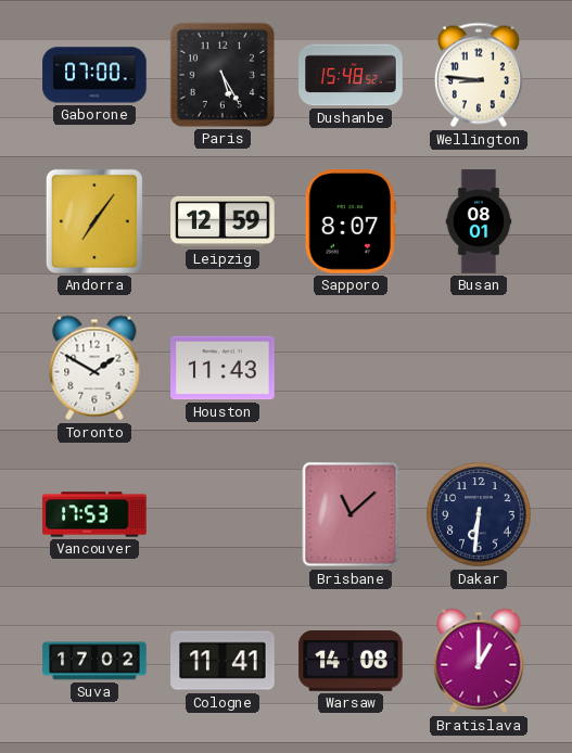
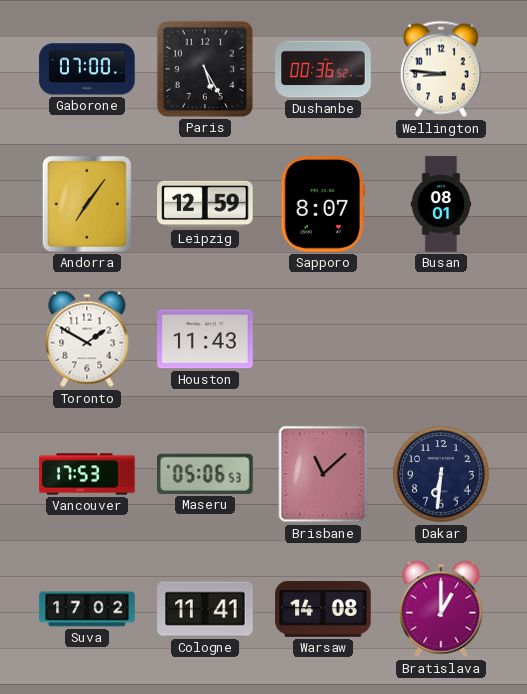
Dushanbe: 15:48 -> 00:36
Maseru: none -> 05:06
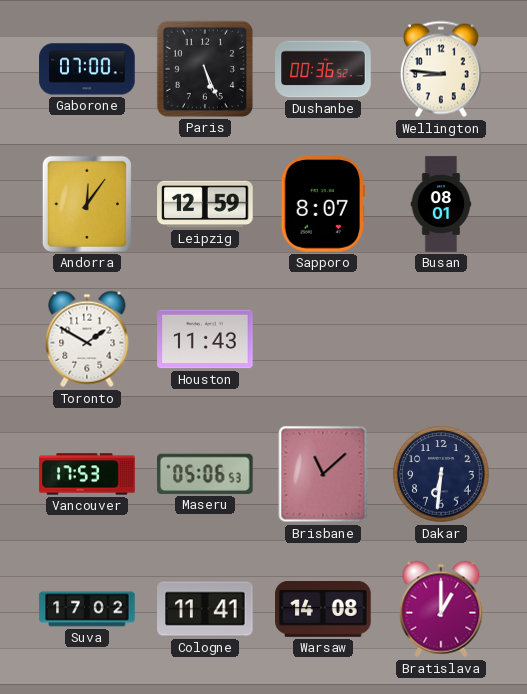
Paris: 5:25 -> 5:26
Andorra: 7:06 -> 12:06
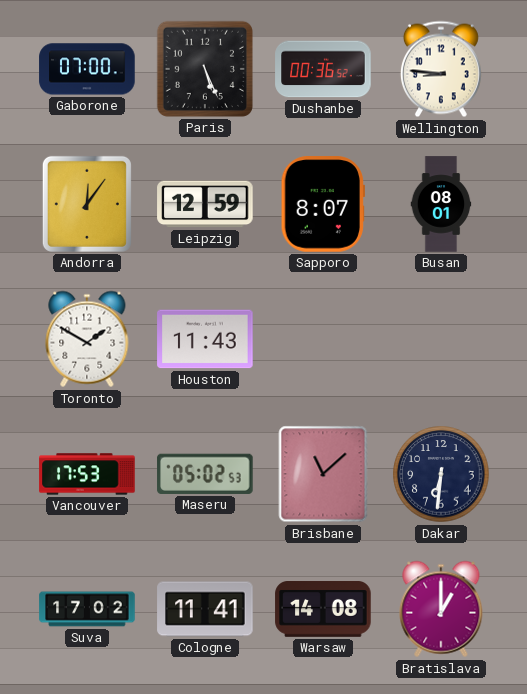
Maseru: 05:06 -> 05:02
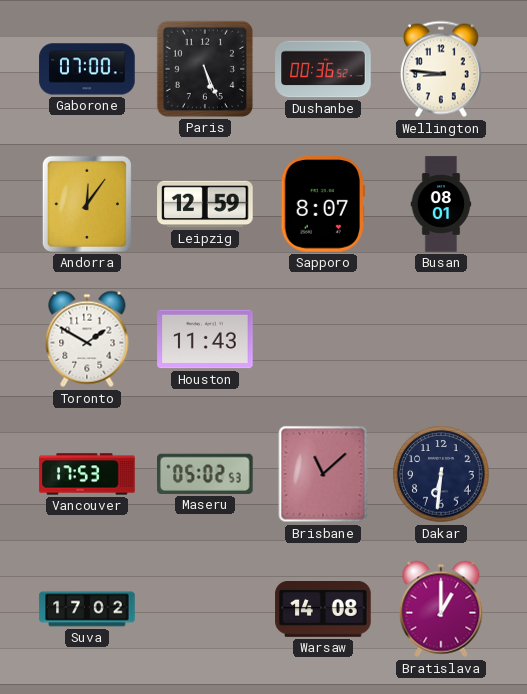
Cologne: 11:41 -> none
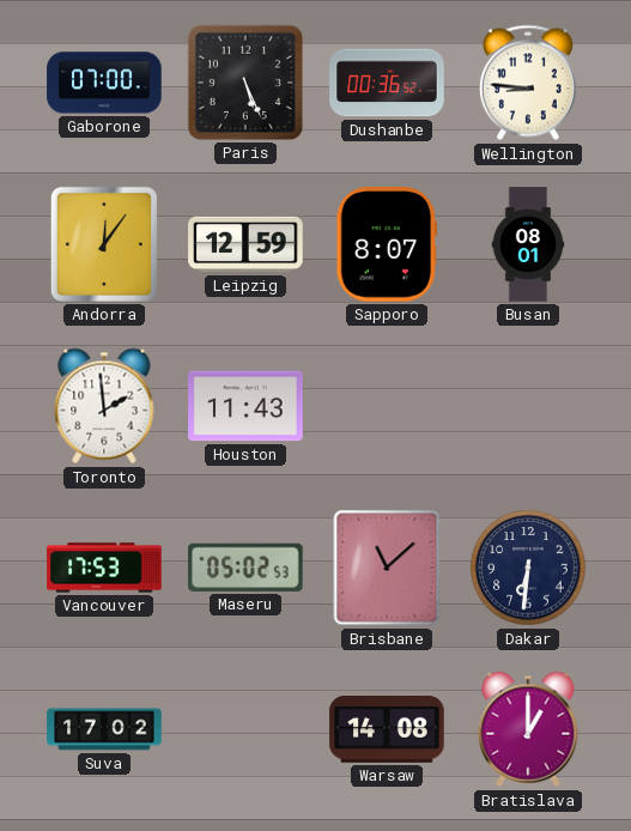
Toronto: 1:50 -> 1:59
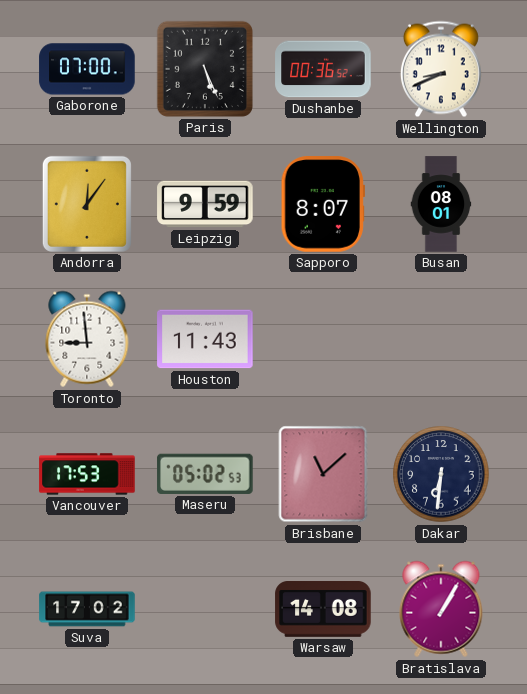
Wellington: 8:46 -> 8:41
Leipzig: 12:59 -> 9:59
Toronto: 1:59 -> 8:59
Bratislava: 1:00 -> 1:05
